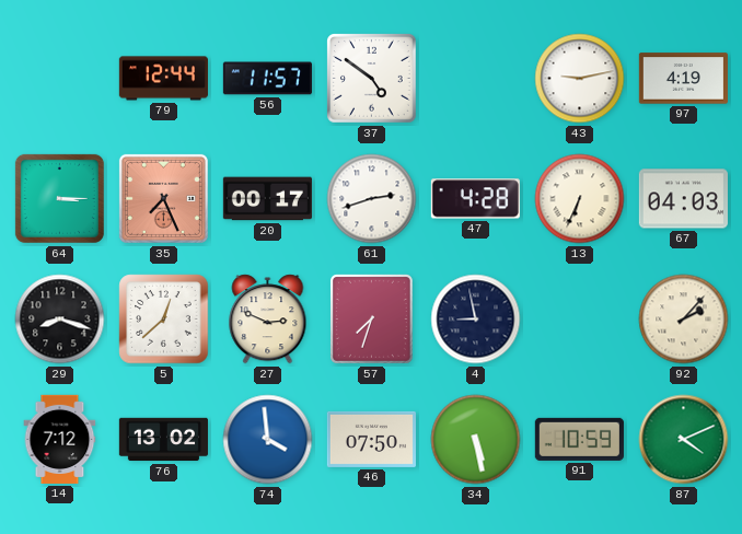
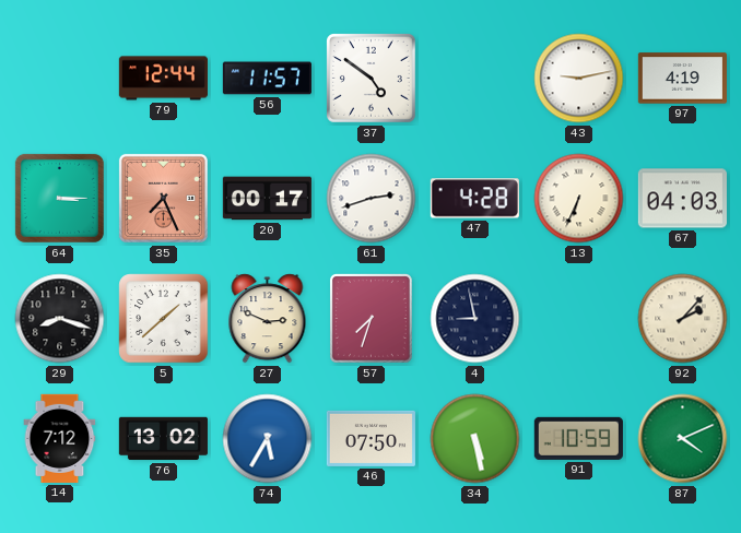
5: 12:38 -> 1:38
74: 3:59 -> 5:35
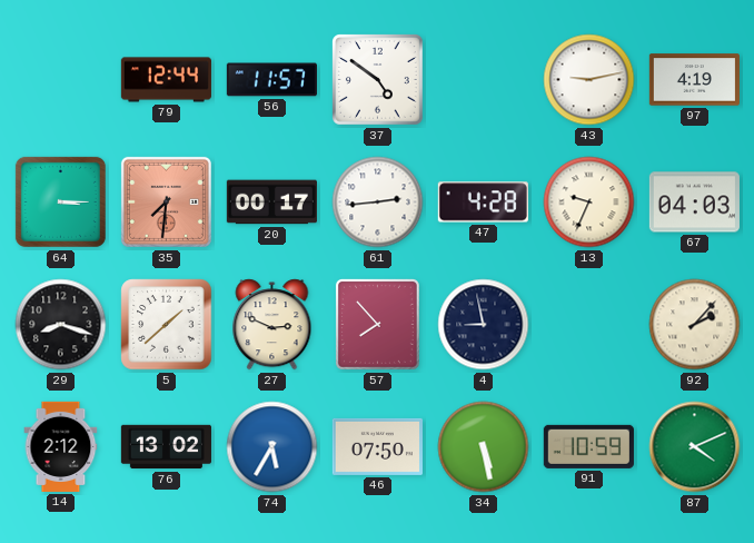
35: 7:26 -> 7:31
61: 2:42 -> 2:44
13: 6:34 -> 9:34
57: 7:33 -> 7:53
14: 7:12 -> 2:12
